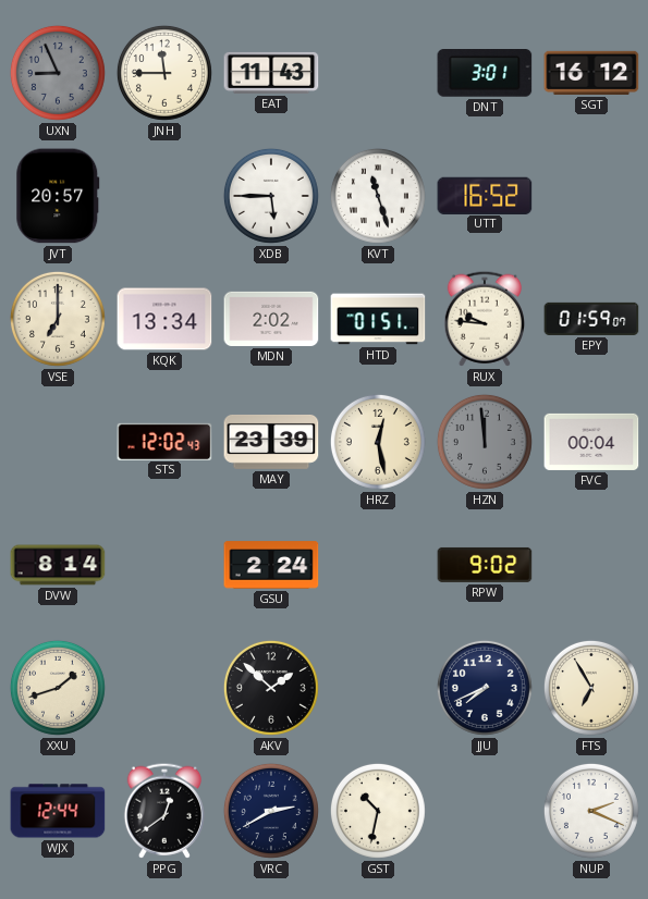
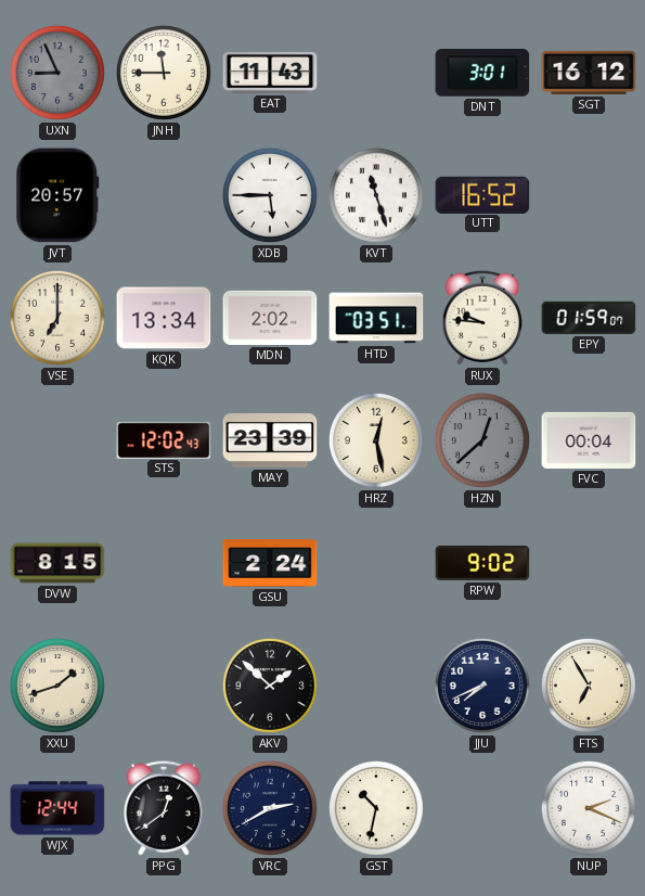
HTD: 01:51 -> 03:51
HZN: 11:59 -> 12:38
DVW: 8:14 -> 8:15
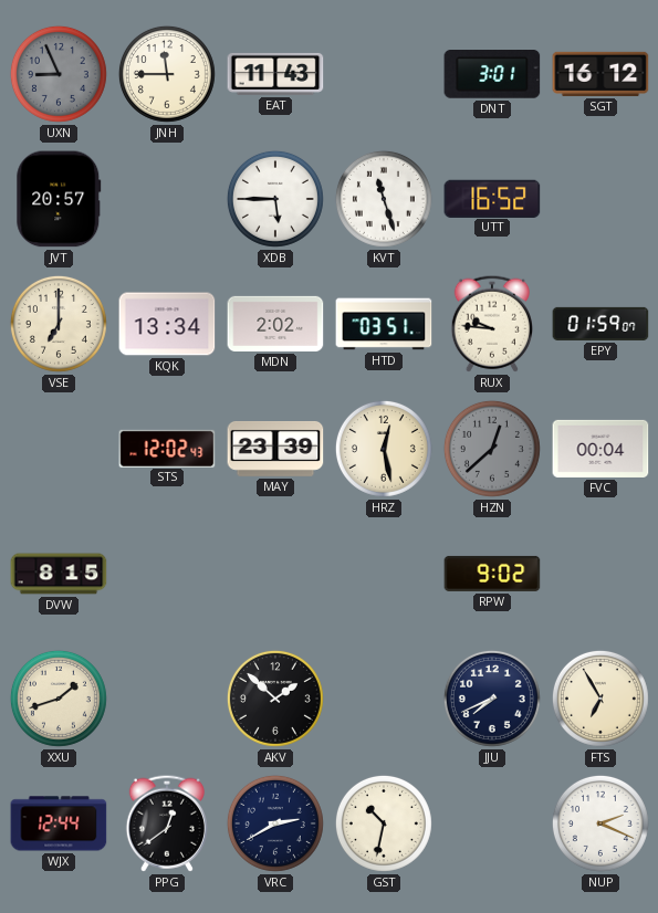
GSU: 2:24 -> none
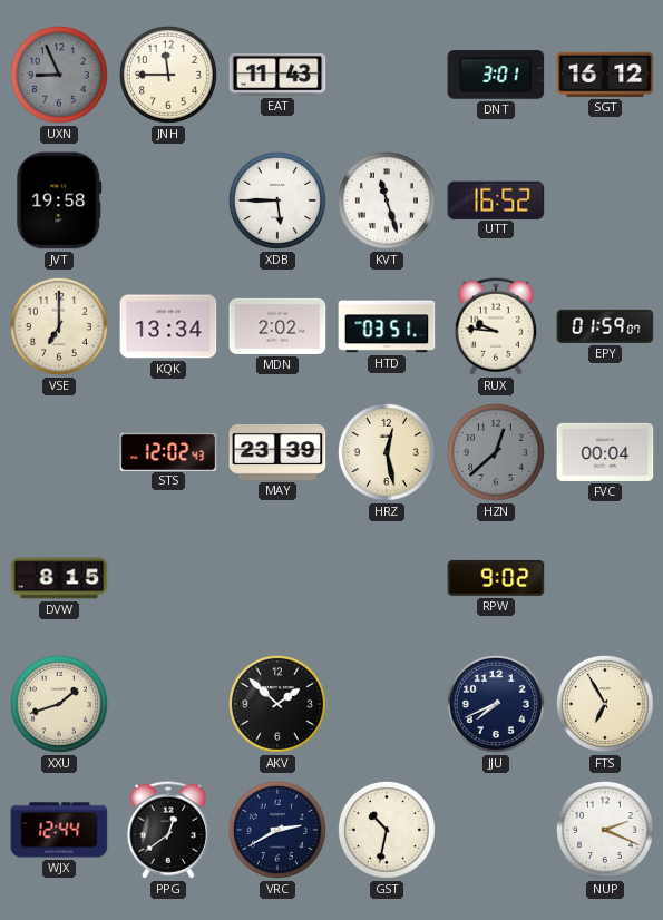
JVT: 20:57 -> 19:58
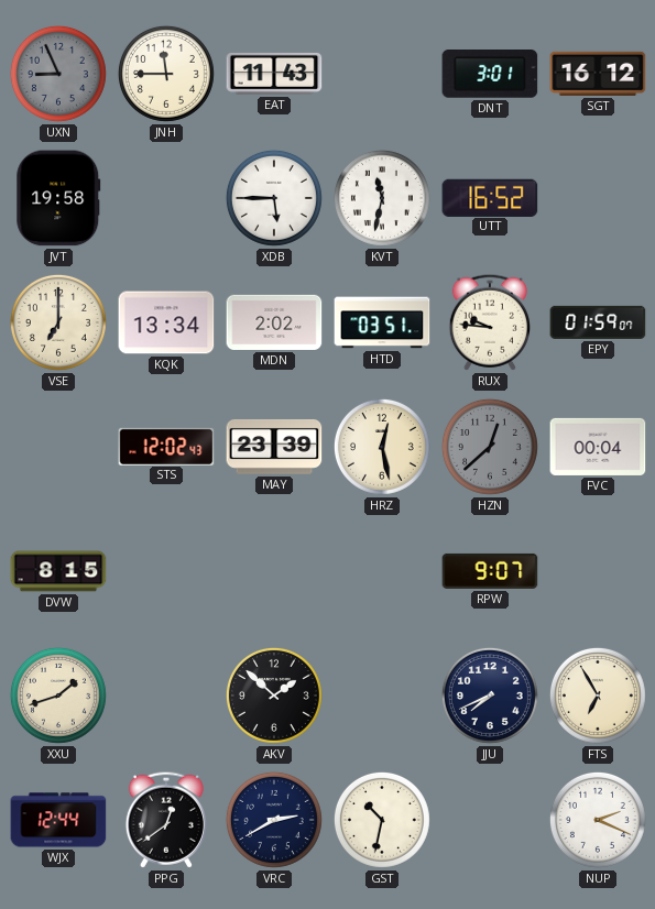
KVT: 11:27 -> 11:32
RPW: 9:02 -> 9:07
